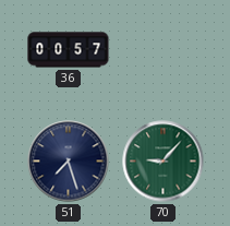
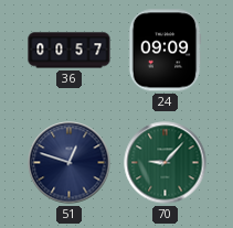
24: none -> 09:09
51: 7:27 -> 12:48
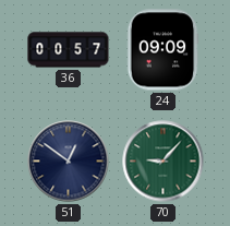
51: 12:48 -> 12:51
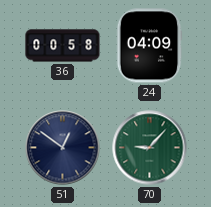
36: 00:57 -> 00:58
24: 09:09 -> 04:09
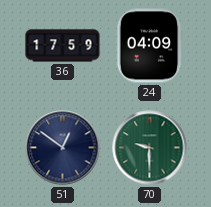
36: 00:58 -> 17:59
70: 9:07 -> 9:30
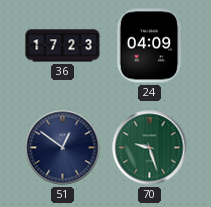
36: 17:59 -> 17:23
70: 9:30 -> 9:27
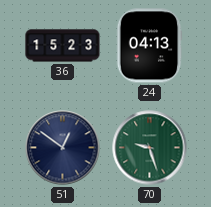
36: 17:23 -> 15:23
24: 04:09 -> 04:13
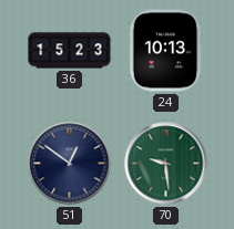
24: 04:13 -> 10:13
70: 9:27 -> 9:29
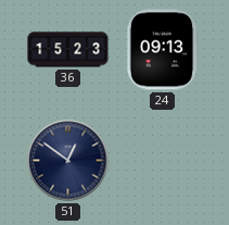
24: 10:13 -> 09:13
70: 9:29 -> none
